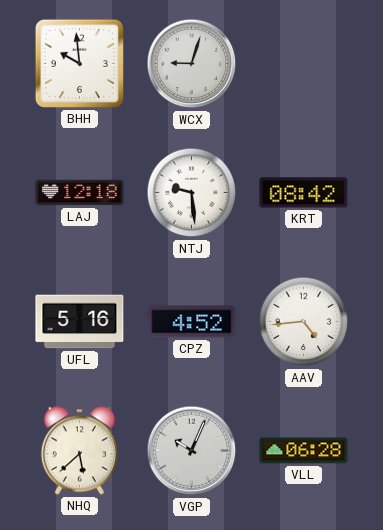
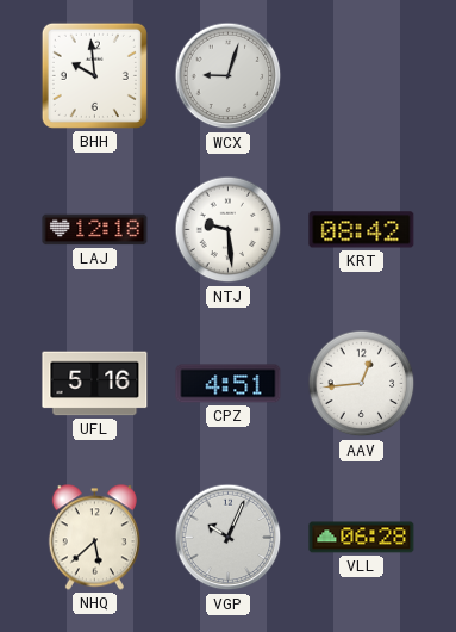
CPZ: 4:52 -> 4:51
AAV: 4:44 -> 12:44
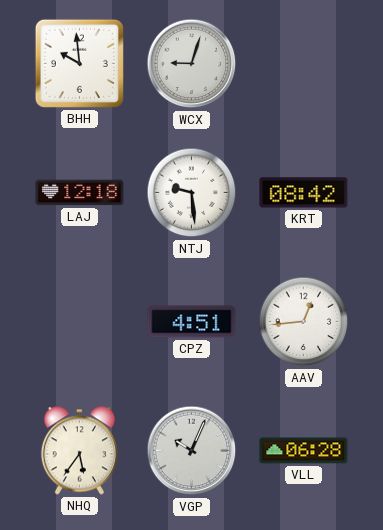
UFL: 5:16 -> none
NHQ: 5:38 -> 5:36
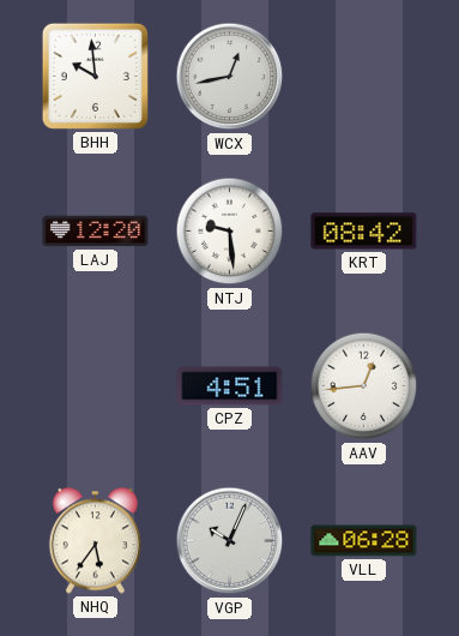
WCX: 9:03 -> 12:43
LAJ: 12:18 -> 12:20
